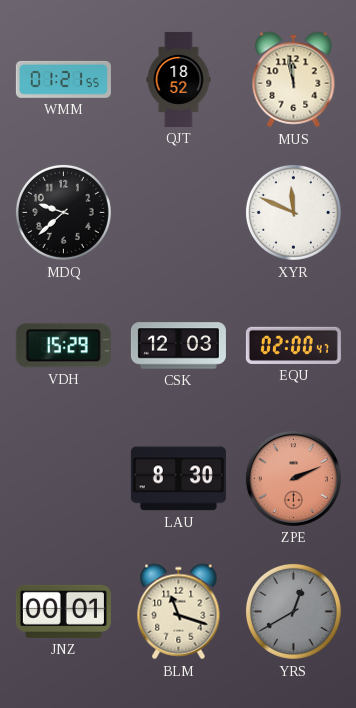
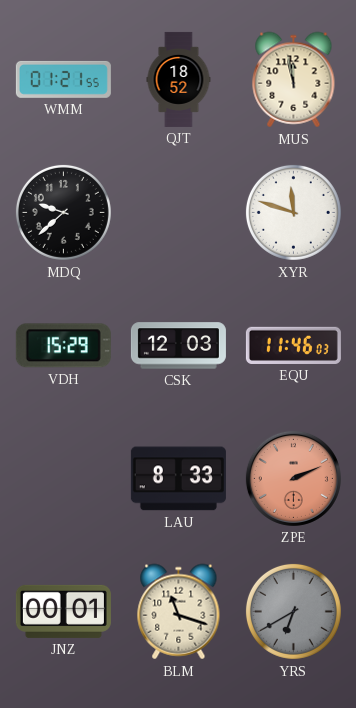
XYR: 11:49 -> 11:48
EQU: 02:00 -> 11:46
LAU: 8:30 -> 8:33
YRS: 12:40 -> 6:40
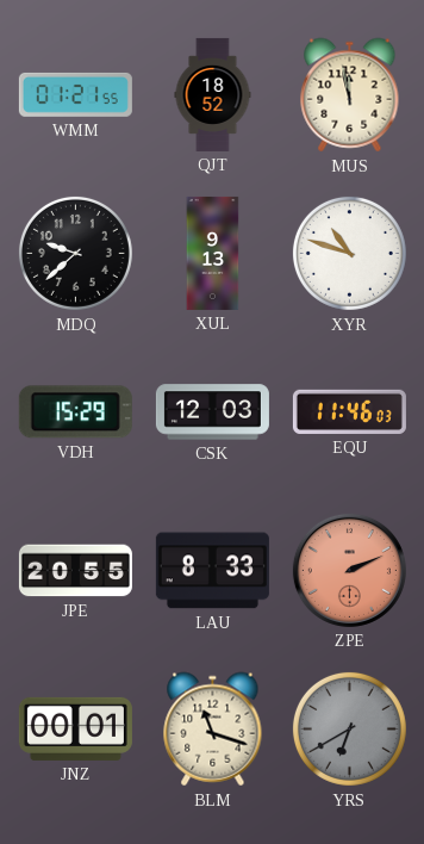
XUL: none -> 9:13
XYR: 11:48 -> 10:48
JPE: none -> 20:55
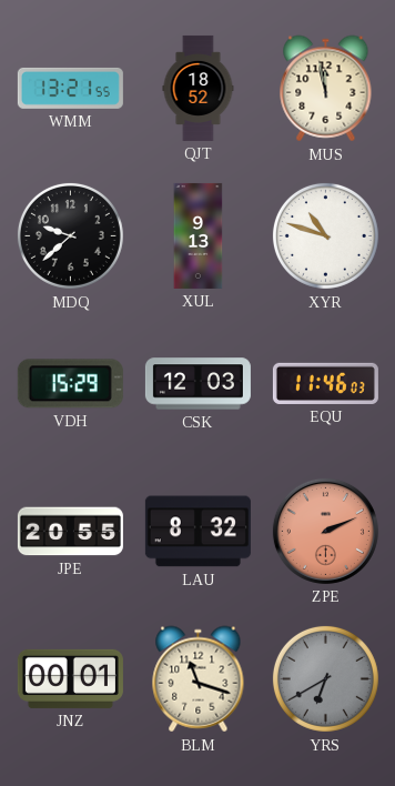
WMM: 01:21 -> 13:21
LAU: 8:33 -> 8:32
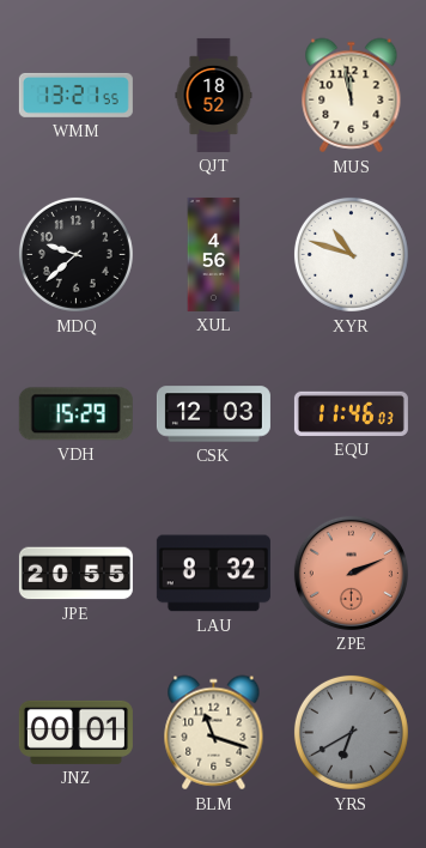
XUL: 9:13 -> 4:56
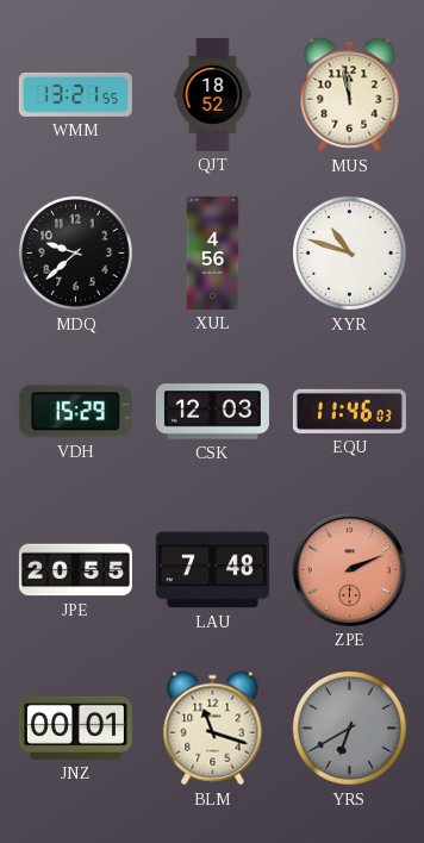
LAU: 8:32 -> 7:48
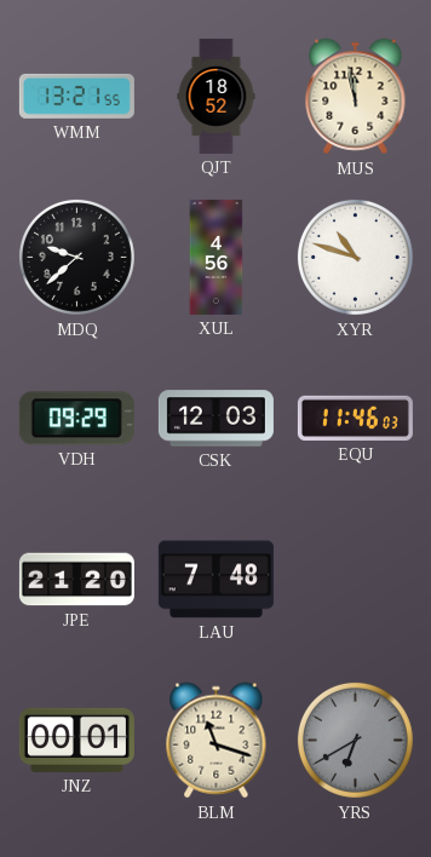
VDH: 15:29 -> 09:29
JPE: 20:55 -> 21:20
ZPE: 2:11 -> none
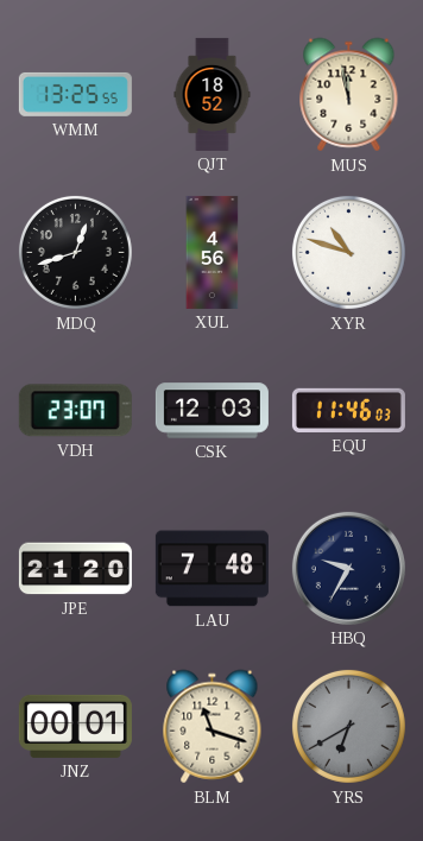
WMM: 13:21 -> 13:25
MDQ: 9:38 -> 12:42
VDH: 09:29 -> 23:07
HBQ: none -> 9:35
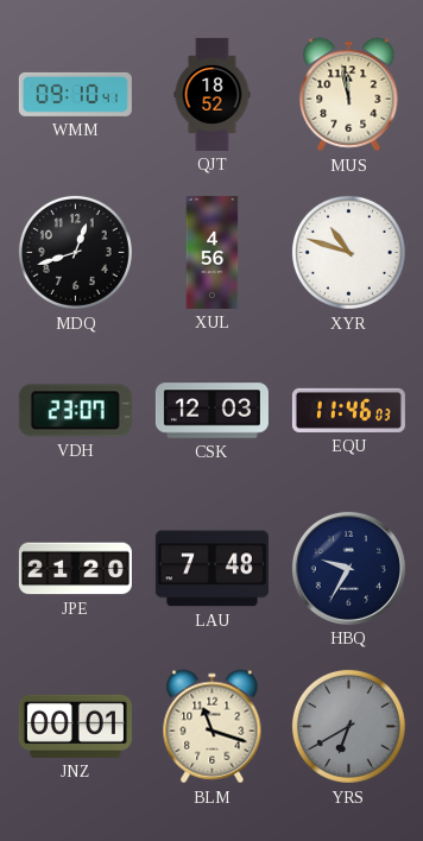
WMM: 13:25 -> 09:10
